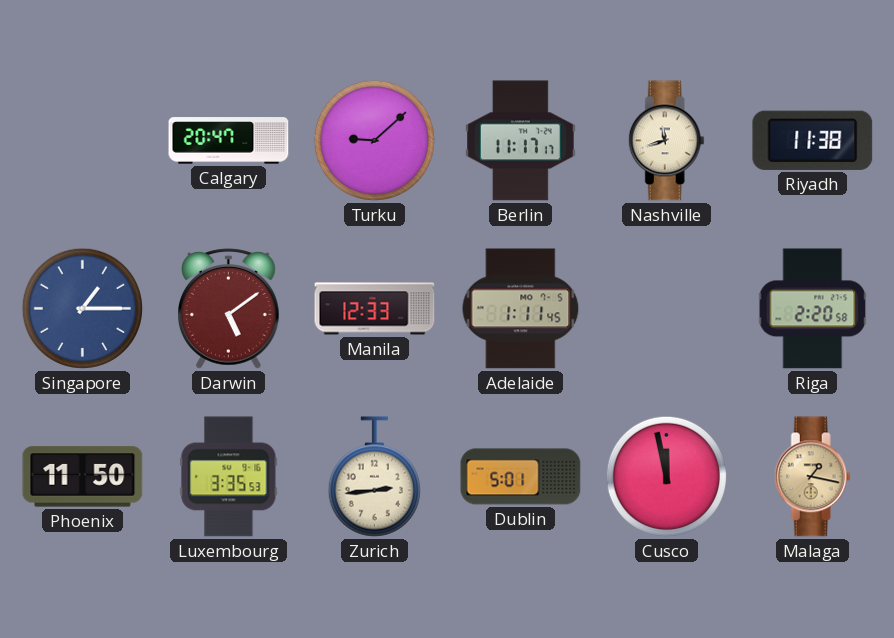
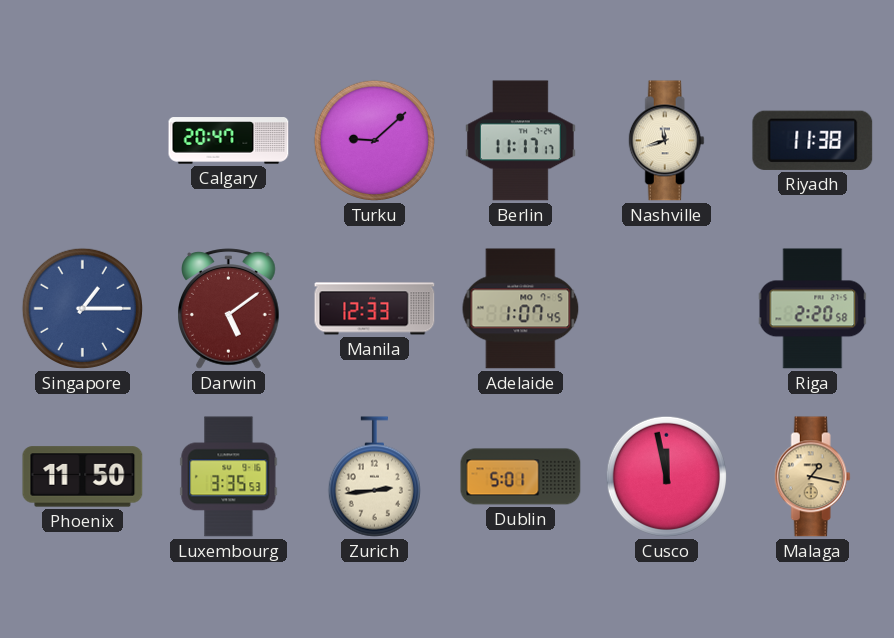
Adelaide: 1:11 -> 1:07
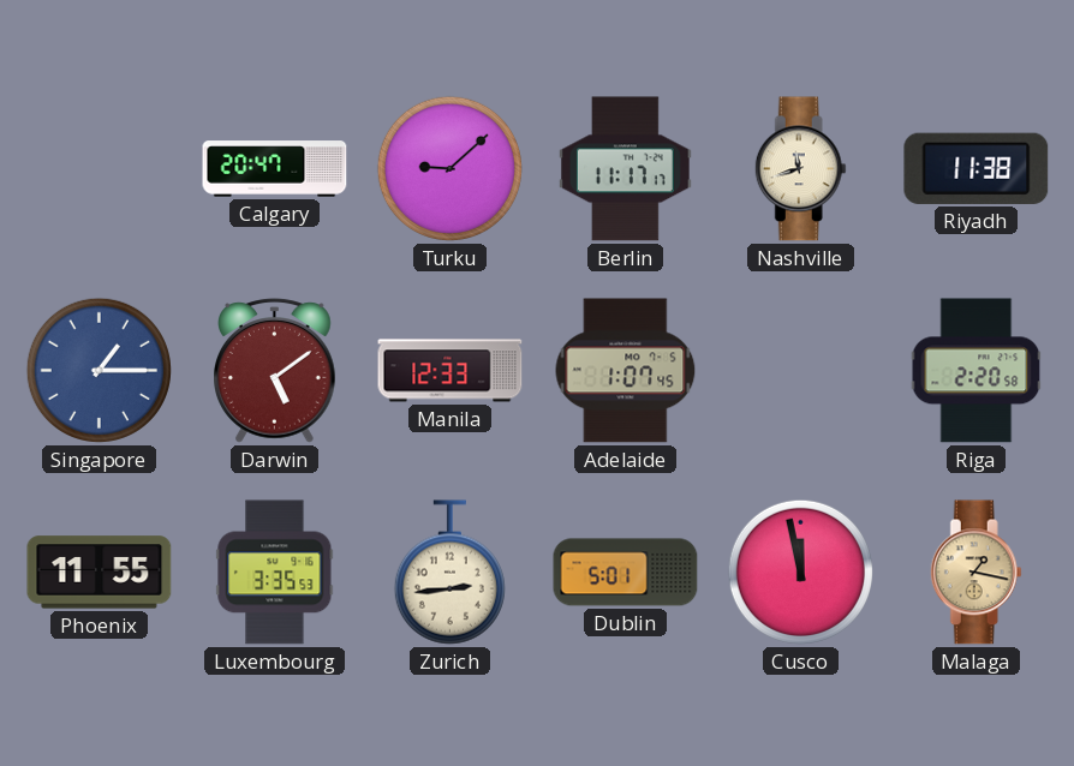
Phoenix: 11:50 -> 11:55
